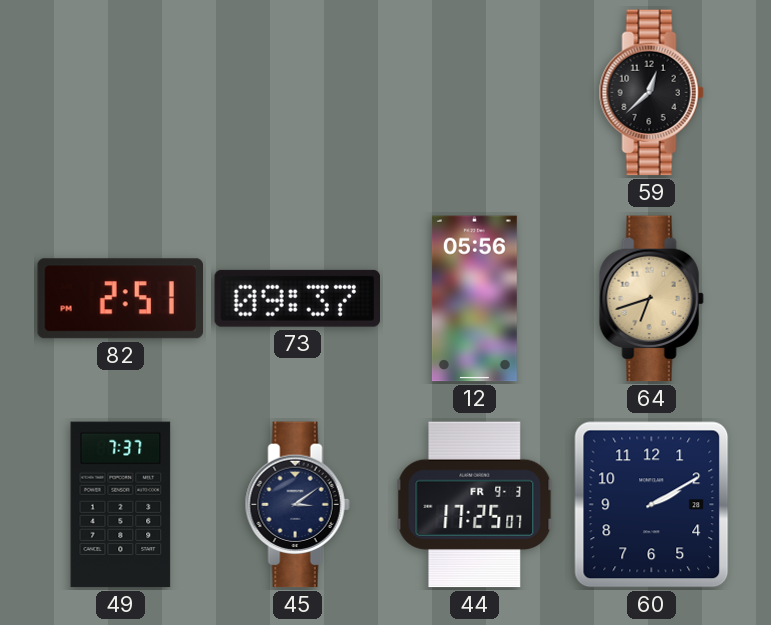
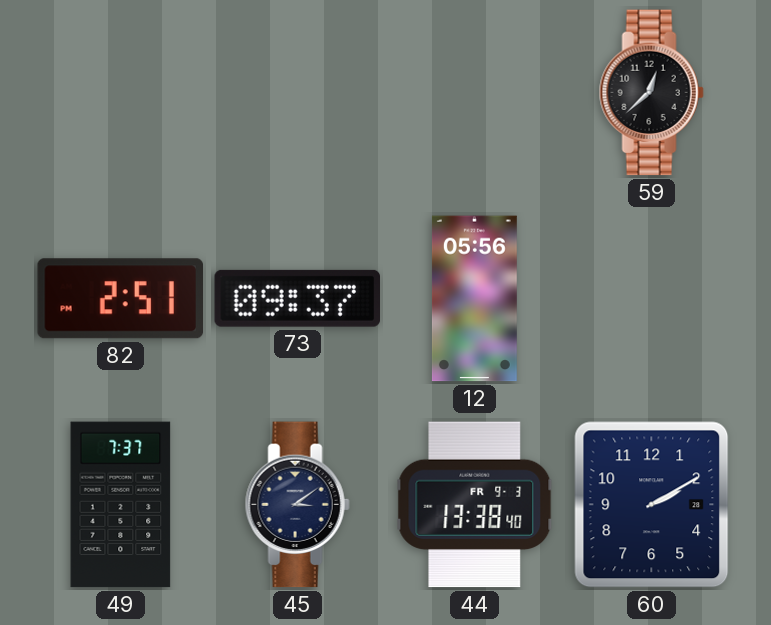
64: 6:42 -> none
44: 17:25 -> 13:38
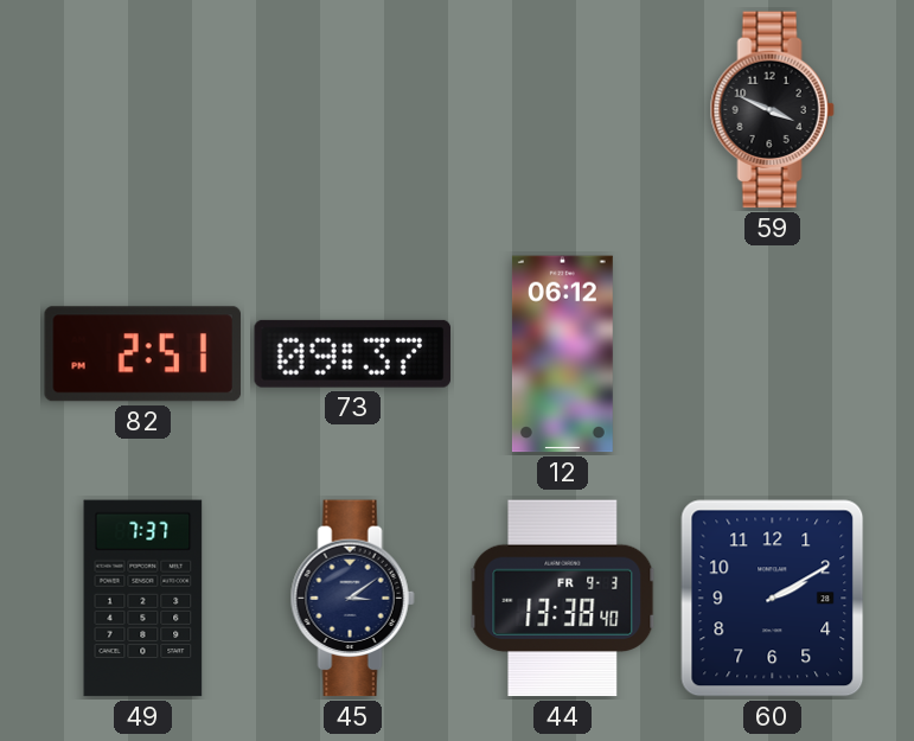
59: 12:38 -> 3:49
12: 05:56 -> 06:12
